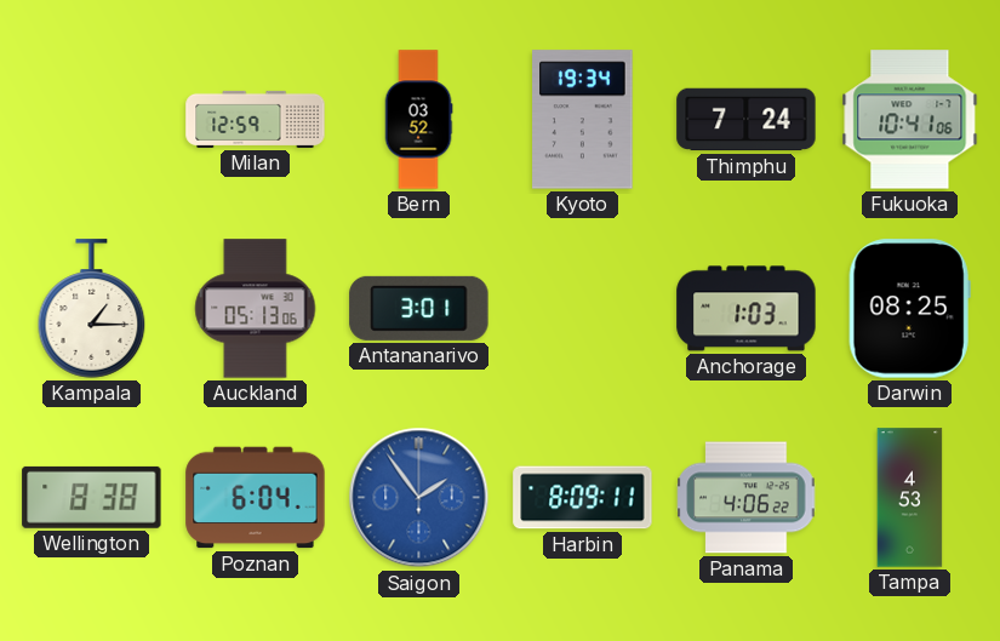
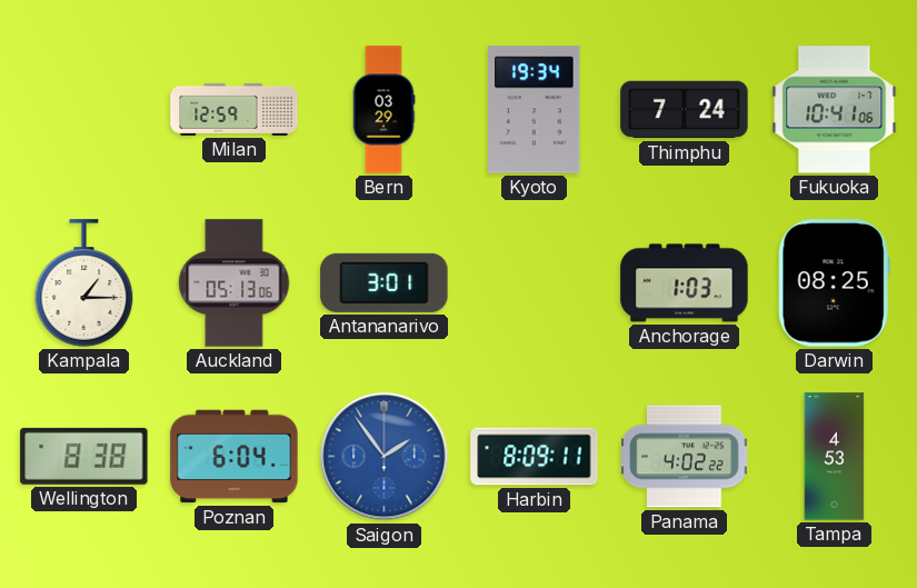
Bern: 03:52 -> 03:29
Panama: 4:06 -> 4:02
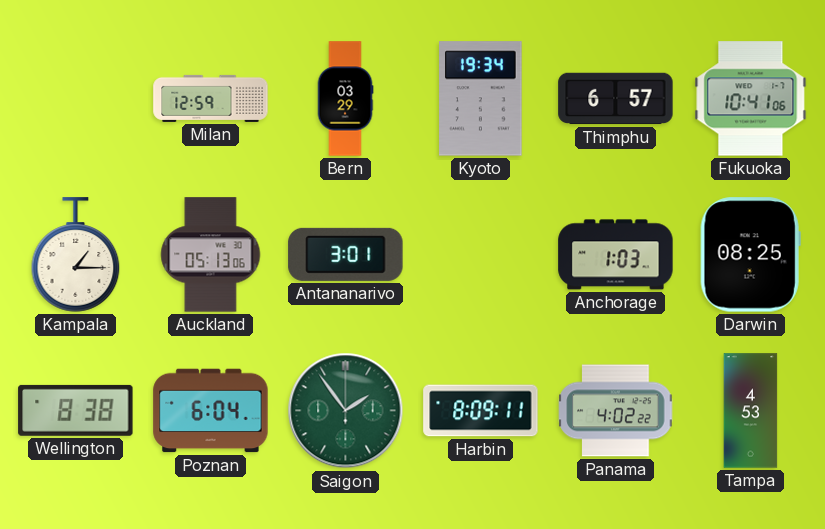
Thimphu: 7:24 -> 6:57
Saigon dial: blue -> green
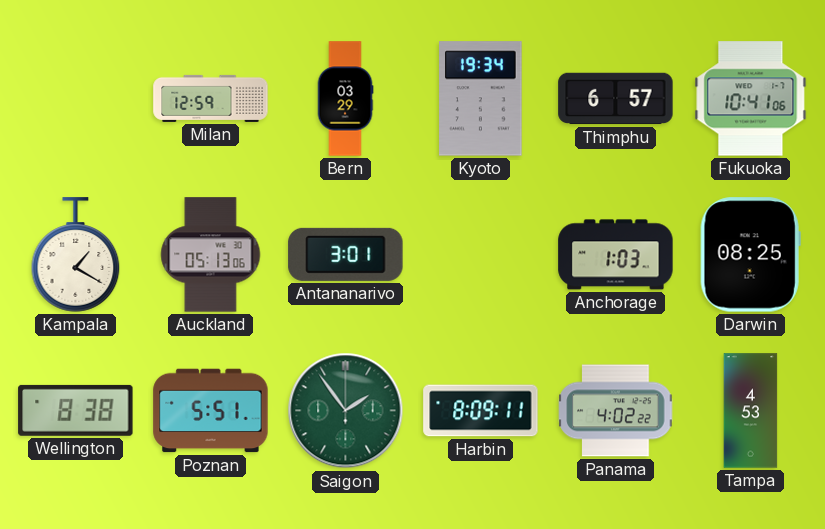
Kampala: 1:15 -> 1:20
Poznan: 6:04 -> 5:51
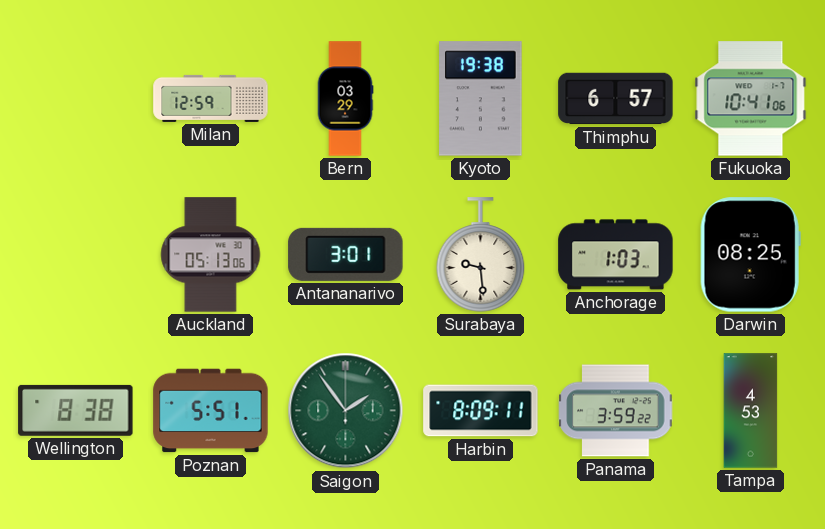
Kyoto: 19:34 -> 19:38
Kampala: 1:20 -> none
Surabaya: none -> 9:29
Panama: 4:02 -> 3:59
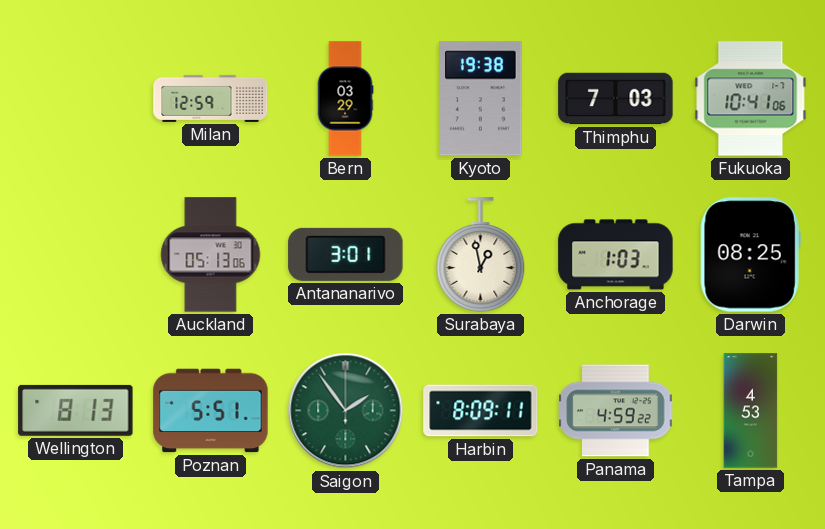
Thimphu: 6:57 -> 7:03
Surabaya: 9:29 -> 12:58
Wellington: 8:38 -> 8:13
Panama: 3:59 -> 4:59
